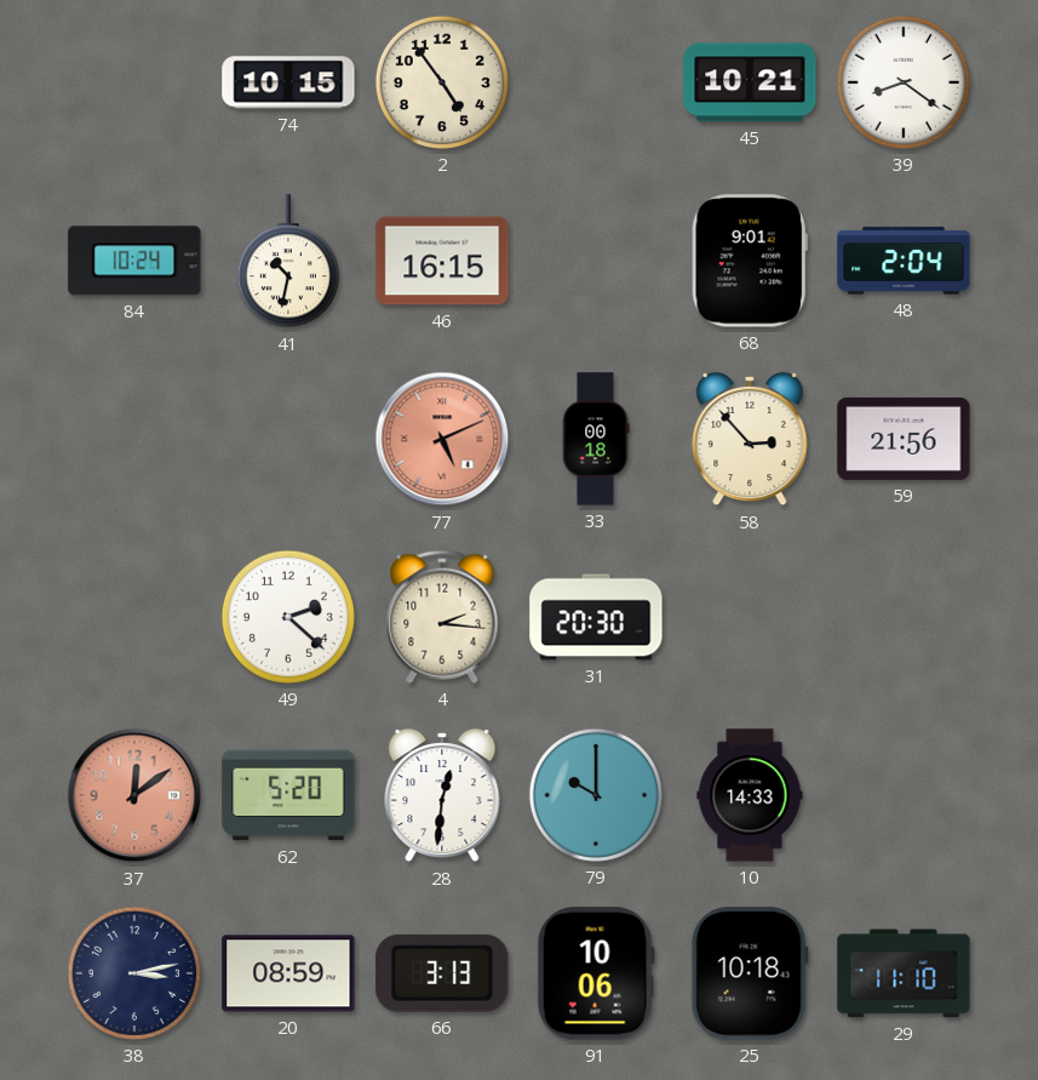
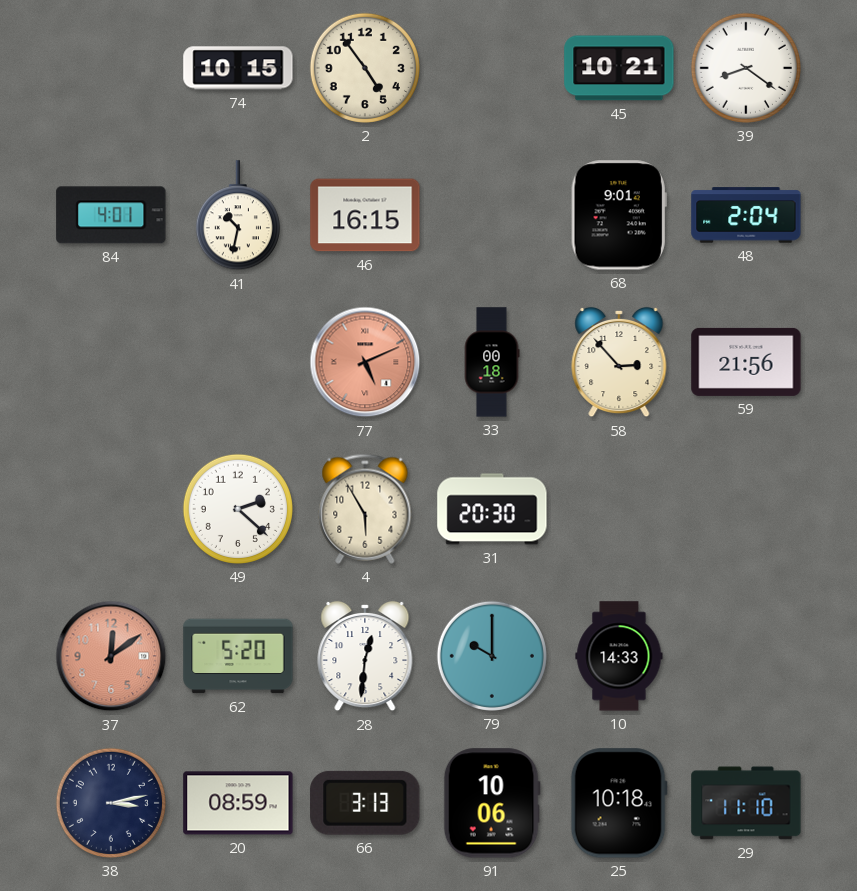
84: 10:24 -> 4:01
4: 2:16 -> 5:55
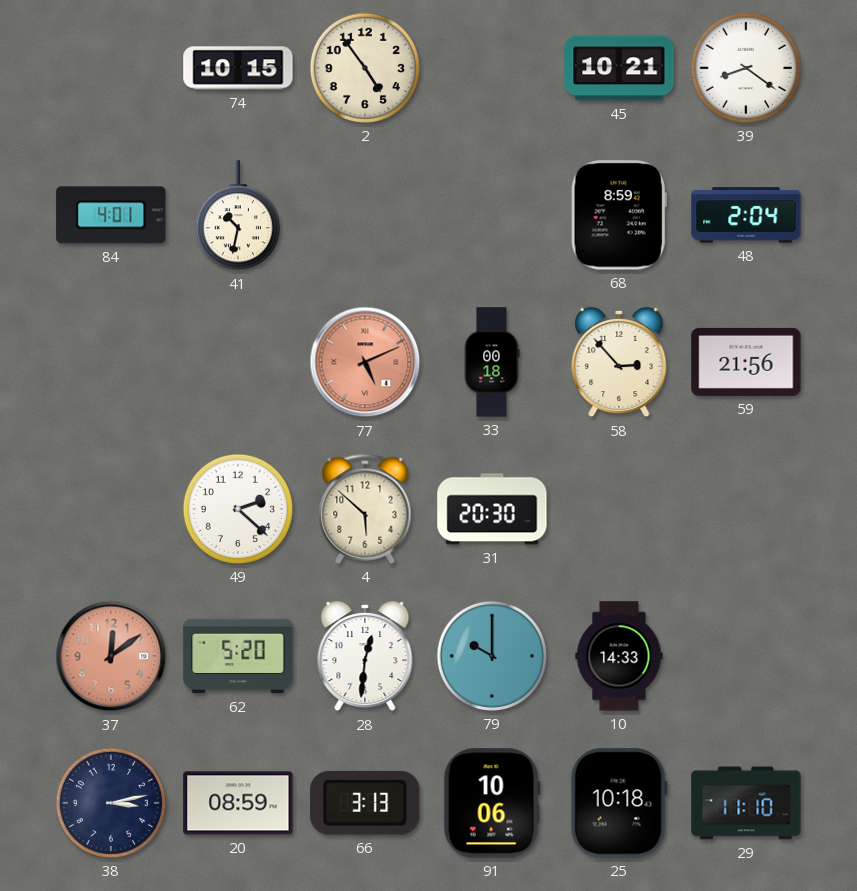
46: 16:15 -> none
68: 9:01 -> 8:59
4: 5:55 -> 5:52
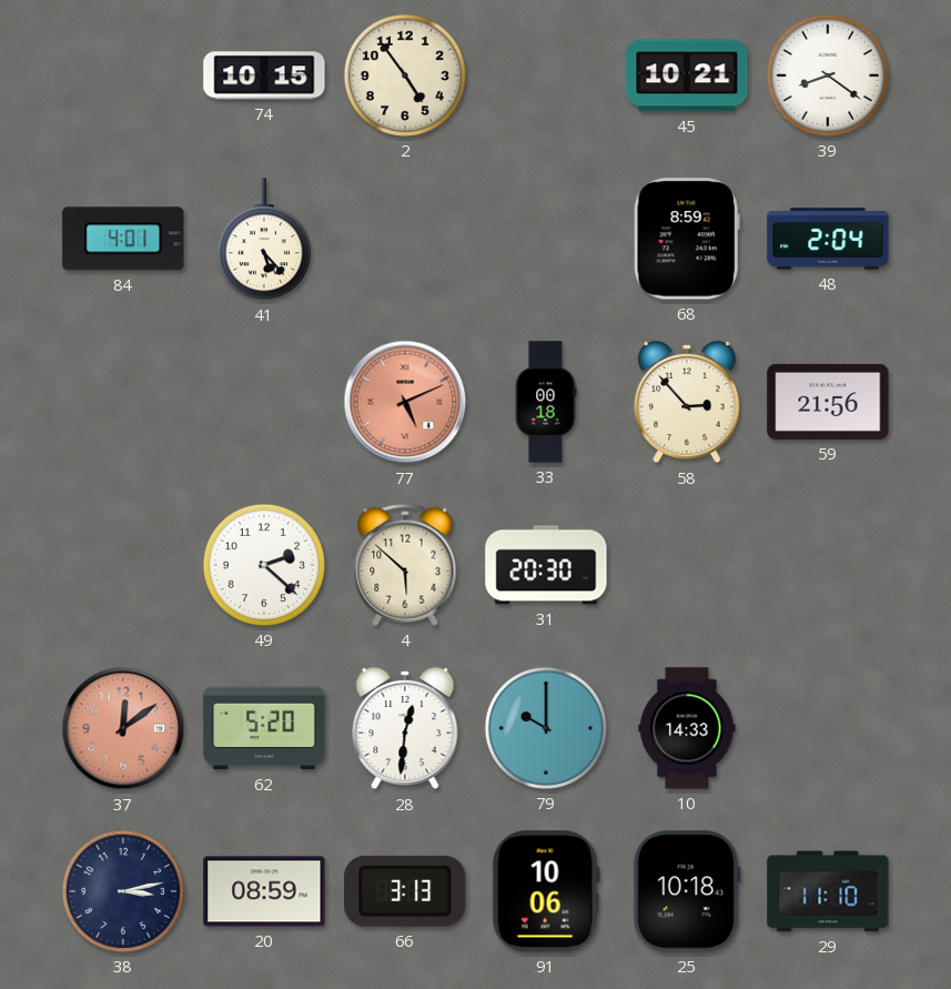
41: 10:32 -> 5:23
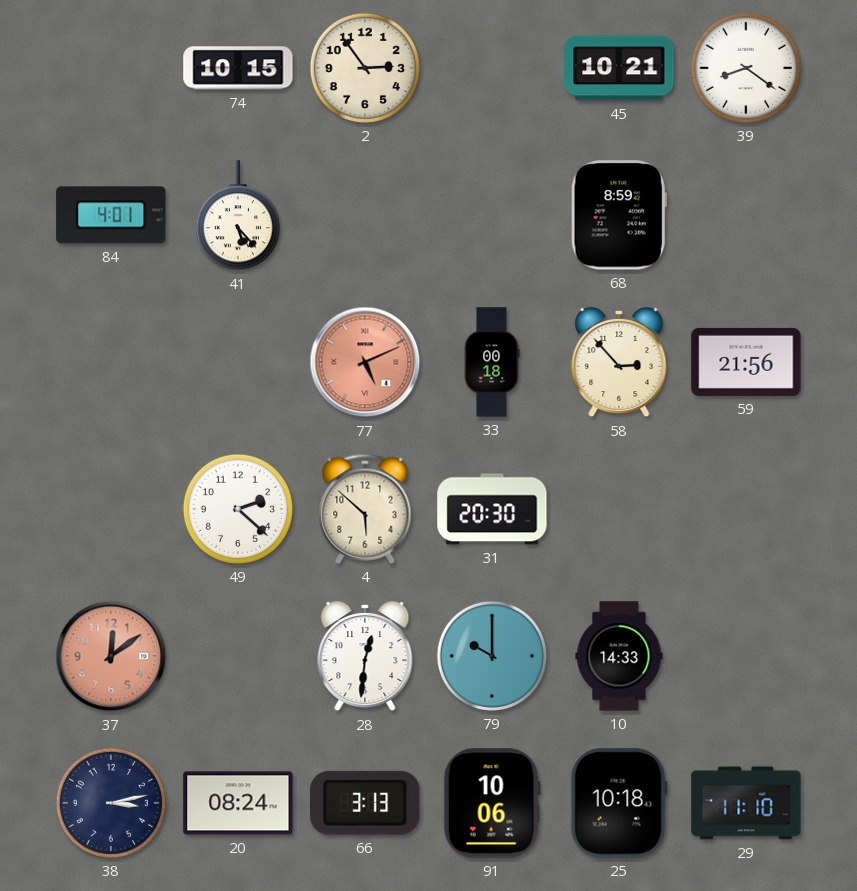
2: 4:54 -> 2:54
48: 2:04 -> none
62: 5:20 -> none
20: 08:59 -> 08:24
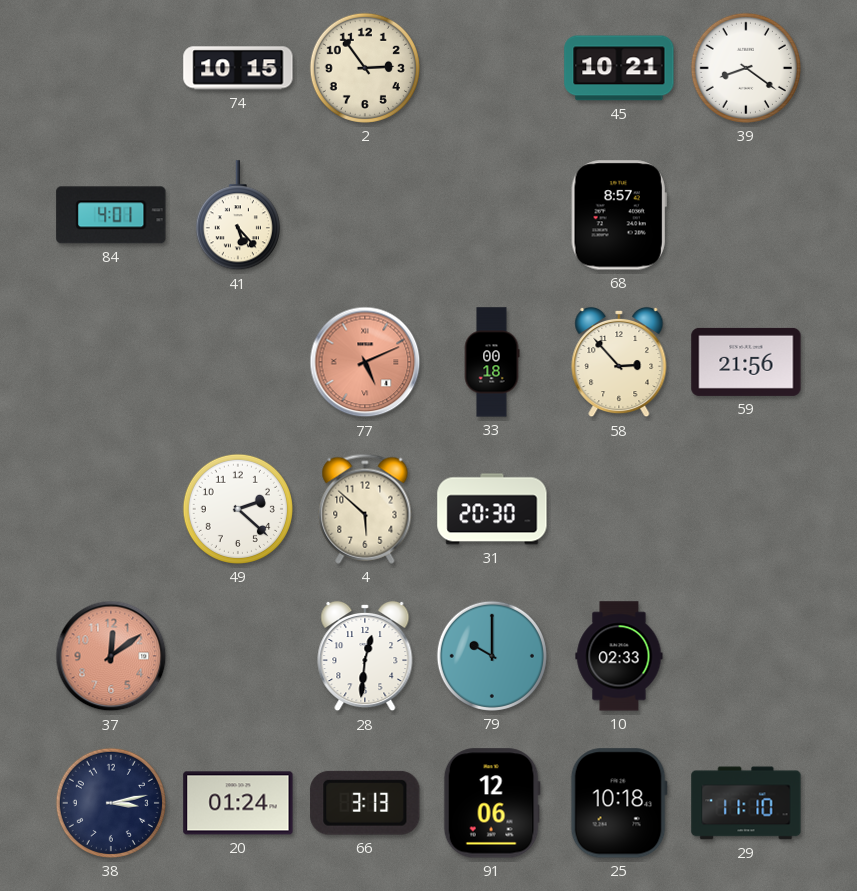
68: 8:59 -> 8:57
10: 14:33 -> 02:33
20: 08:24 -> 01:24
91: 10:06 -> 12:06
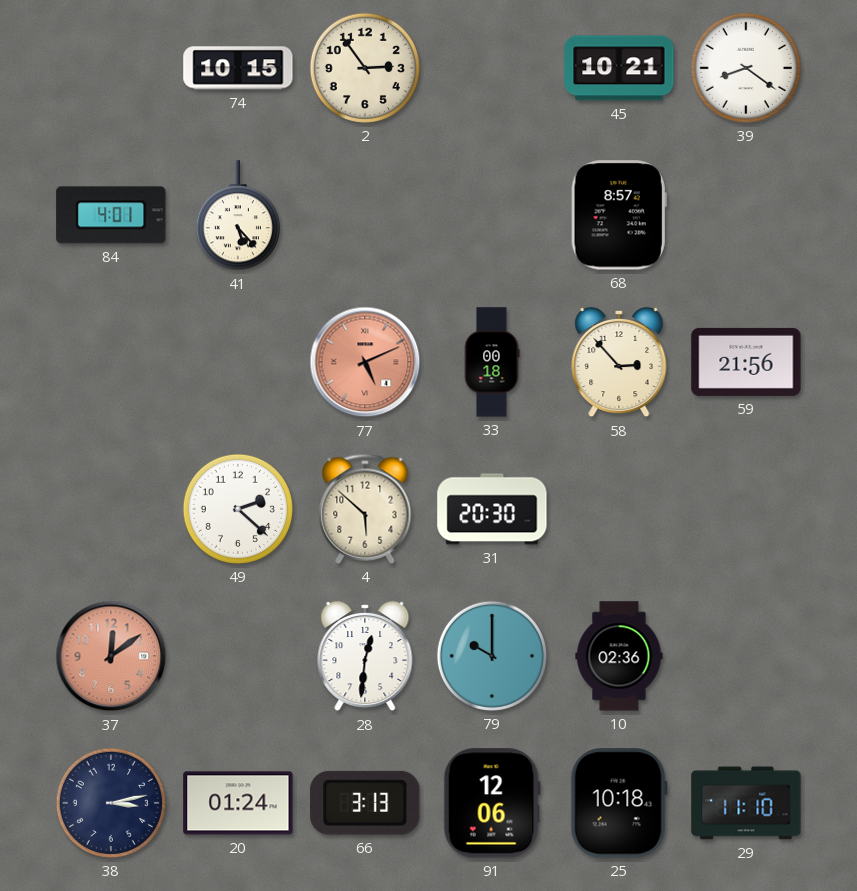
10: 02:33 -> 02:36
